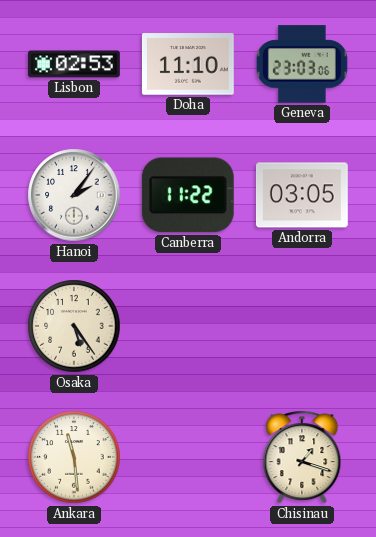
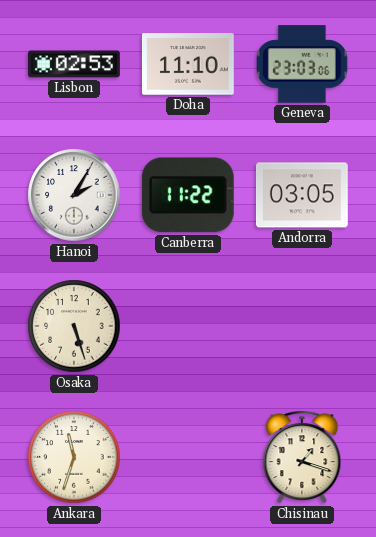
Hanoi: 2:06 -> 2:05
Osaka: 5:24 -> 5:27
Ankara: 11:29 -> 11:33
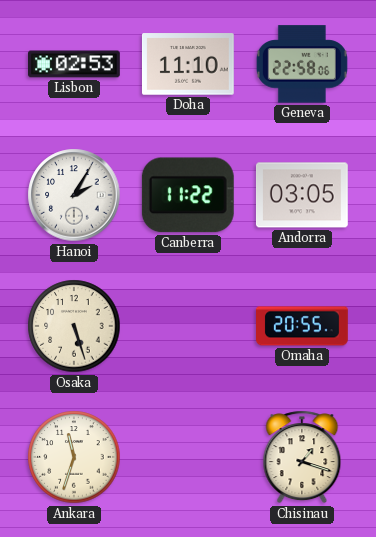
Geneva: 23:03 -> 22:58
Omaha: none -> 20:55
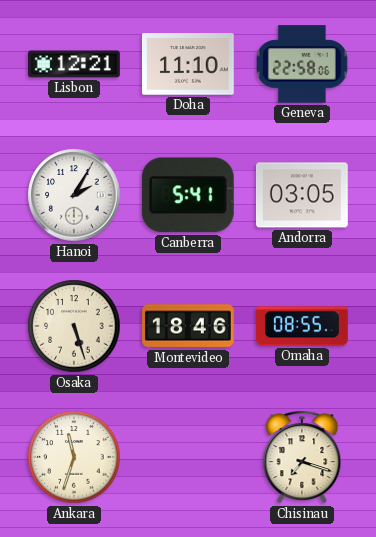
Lisbon: 02:53 -> 12:21
Canberra: 11:22 -> 5:41
Montevideo: none -> 18:46
Omaha: 20:55 -> 08:55
Chisinau: 1:18 -> 7:18
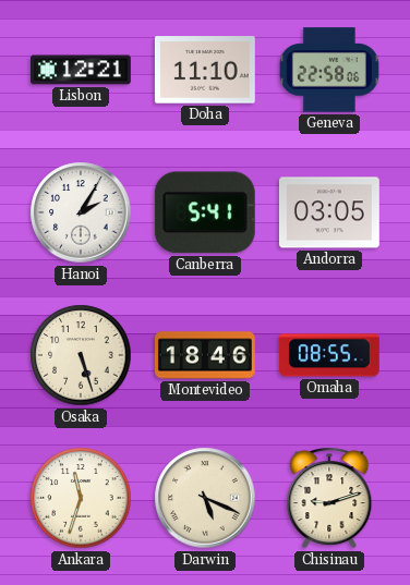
Darwin: none -> 5:19
Chisinau: 7:18 -> 9:12
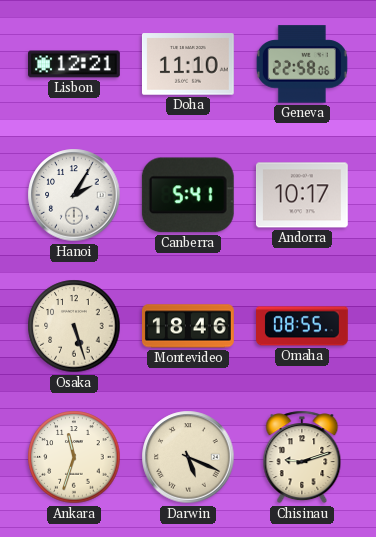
Andorra: 03:05 -> 10:17
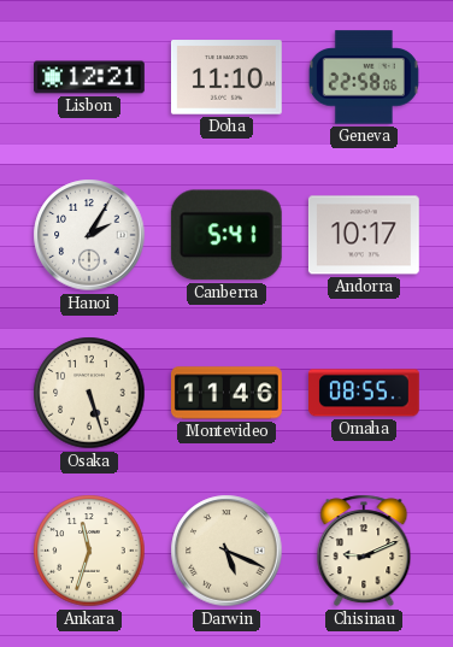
Montevideo: 18:46 -> 11:46
Chisinau: 9:12 -> 9:11
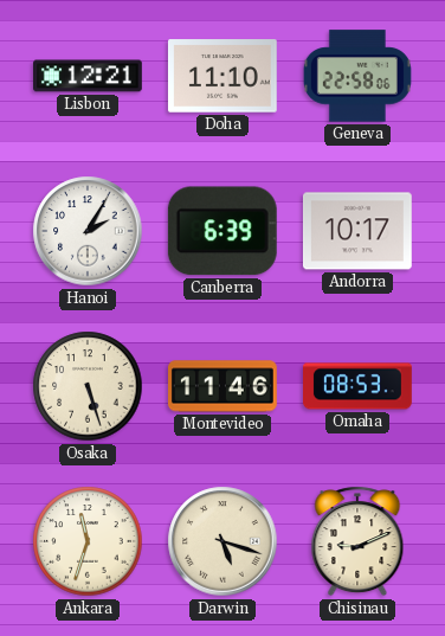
Canberra: 5:41 -> 6:39
Omaha: 08:55 -> 08:53
Darwin: 5:19 -> 5:18
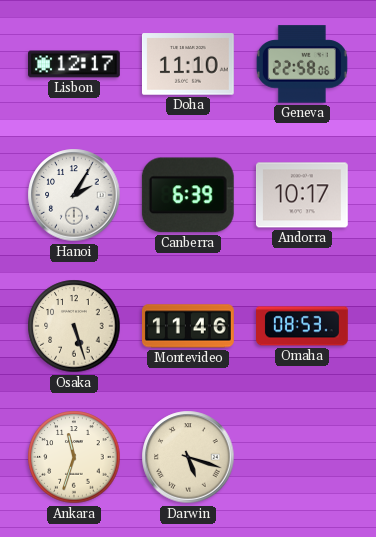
Lisbon: 12:21 -> 12:17
Chisinau: 9:11 -> none
